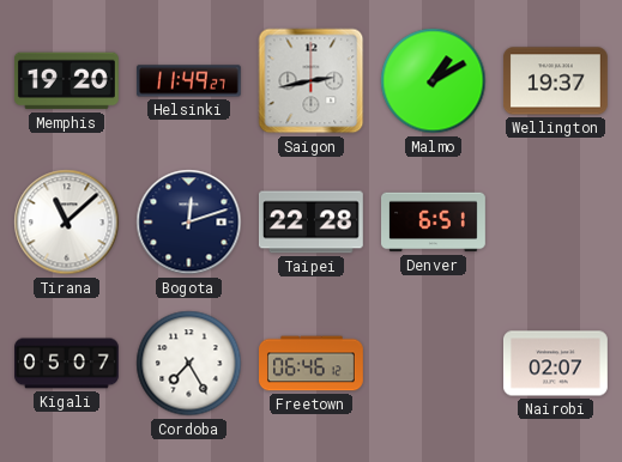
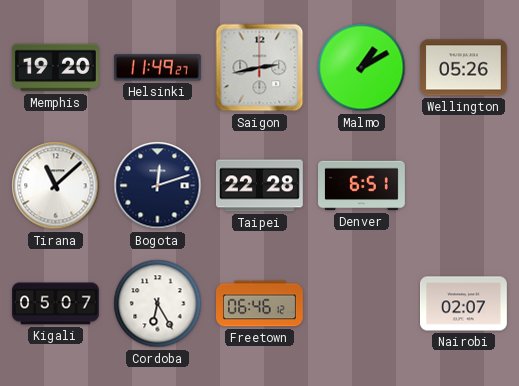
Wellington: 19:37 -> 05:26
Cordoba: 7:25 -> 6:25
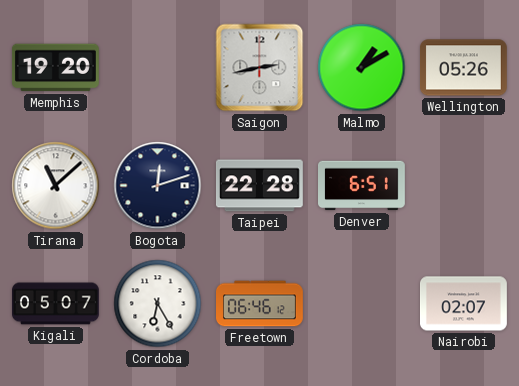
Helsinki: 11:49 -> none
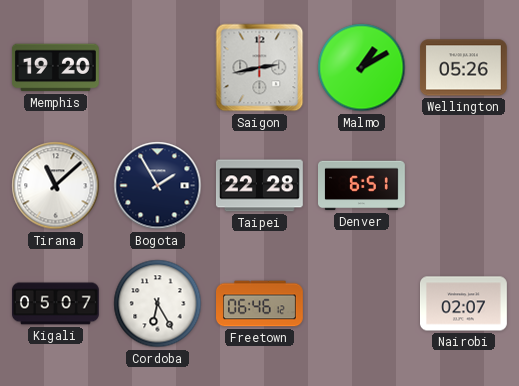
Bogota: 12:12 -> 1:55
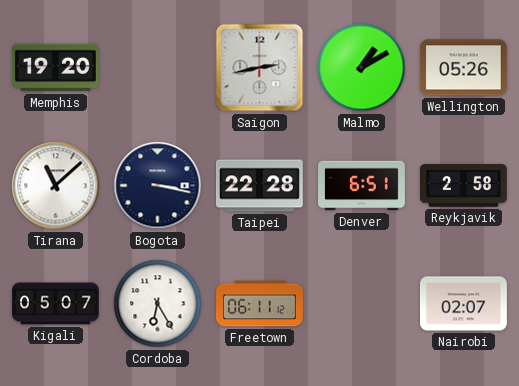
Bogota: 1:55 -> 3:17
Reykjavik: none -> 2:58
Freetown: 06:46 -> 06:11
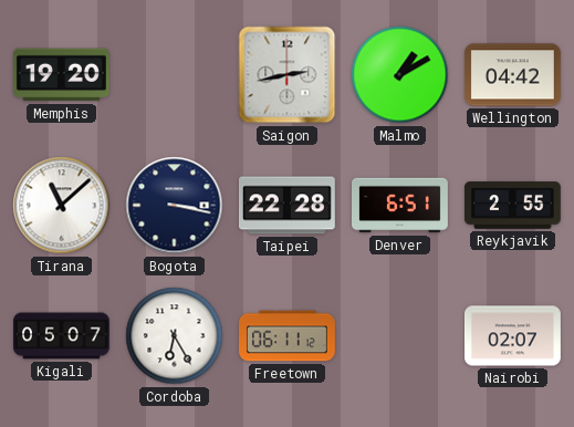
Wellington: 05:26 -> 04:42
Reykjavik: 2:58 -> 2:55
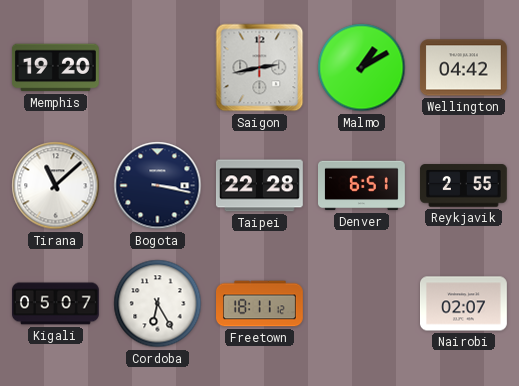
Freetown: 06:11 -> 18:11
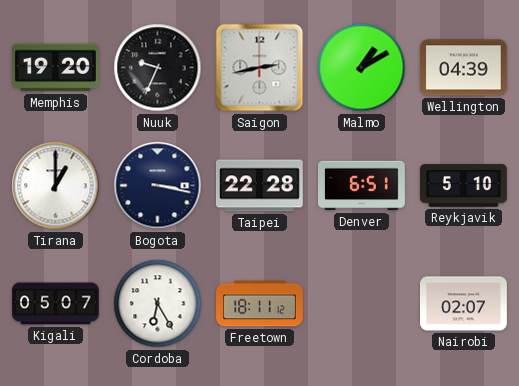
Nuuk: none -> 9:34
Wellington: 04:42 -> 04:39
Tirana: 11:08 -> 1:00
Reykjavik: 2:55 -> 5:10
